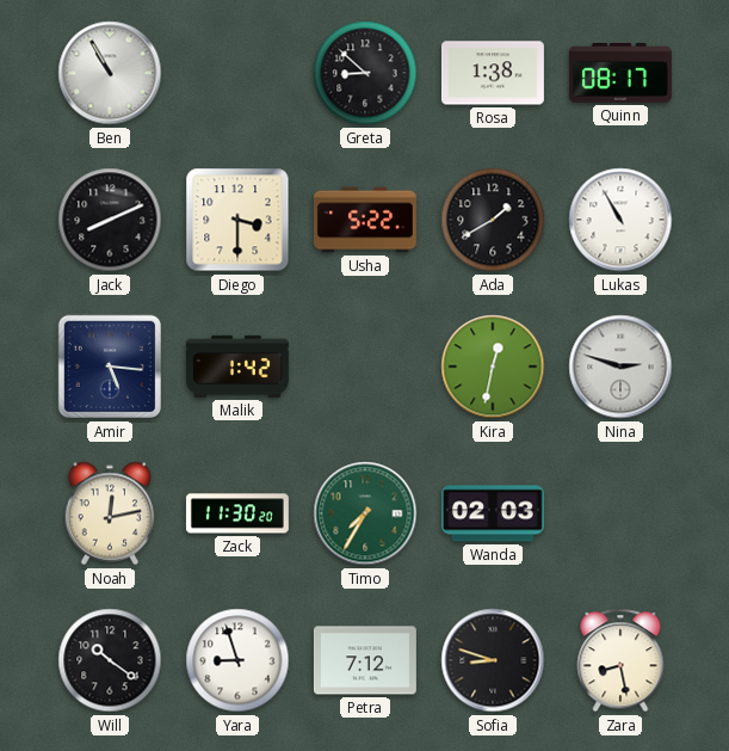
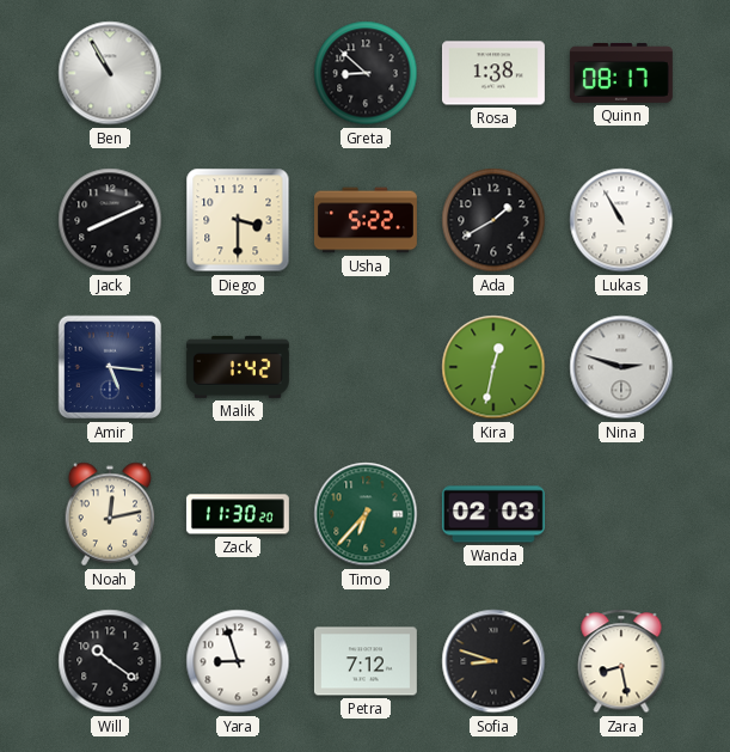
Timo: 7:35 -> 6:37
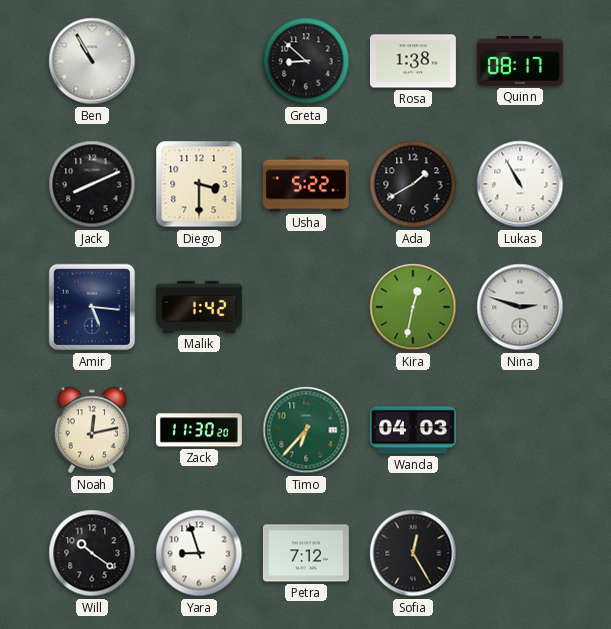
Wanda: 02:03 -> 04:03
Sofia: 8:48 -> 12:25
Zara: 8:28 -> none
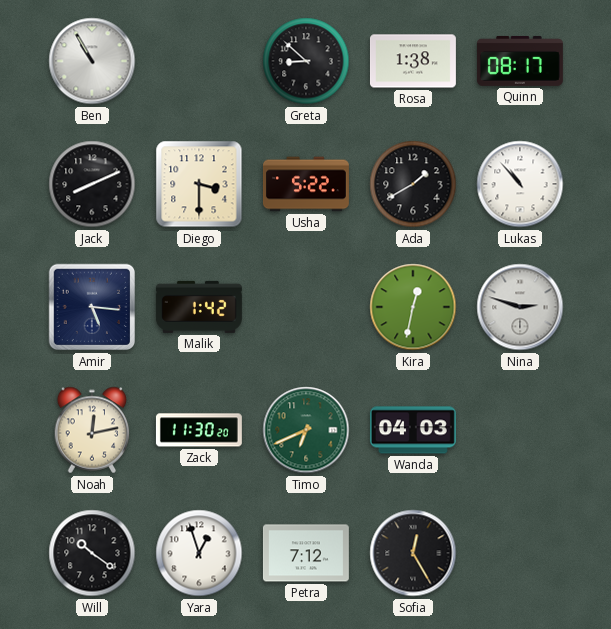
Lukas: 10:55 -> 10:53
Timo: 6:37 -> 6:41
Yara: 8:57 -> 12:57
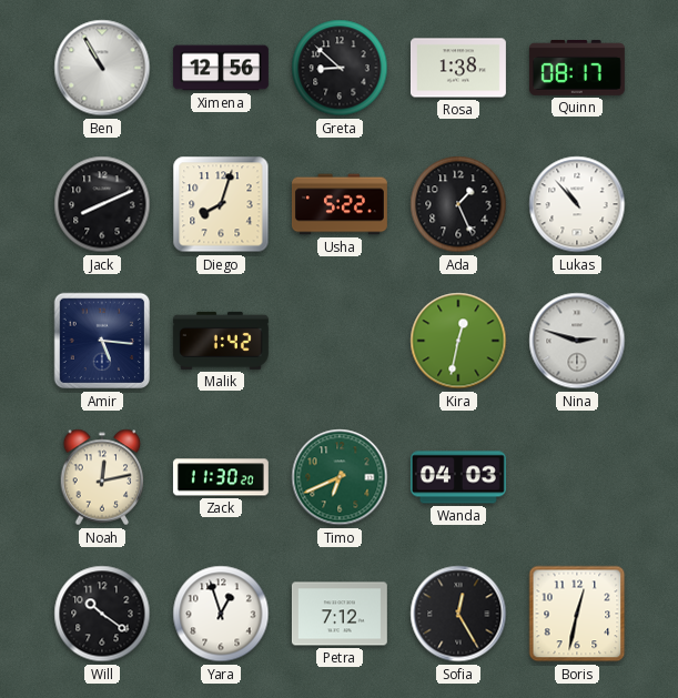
Ximena: none -> 12:56
Diego: 3:30 -> 8:03
Ada: 1:40 -> 1:26
Boris: none -> 12:32
